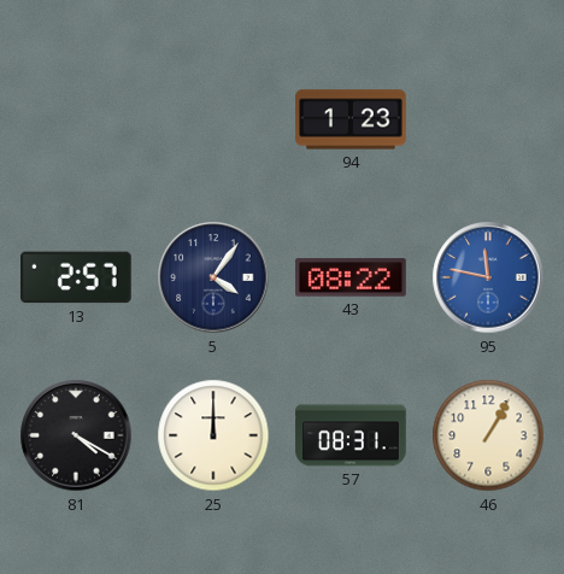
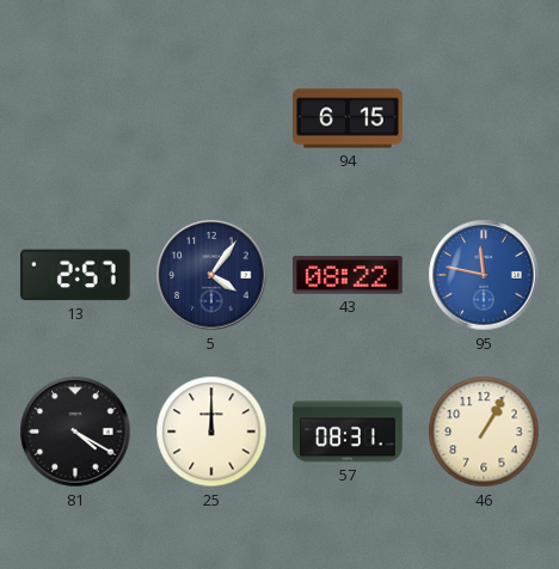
94: 1:23 -> 6:15
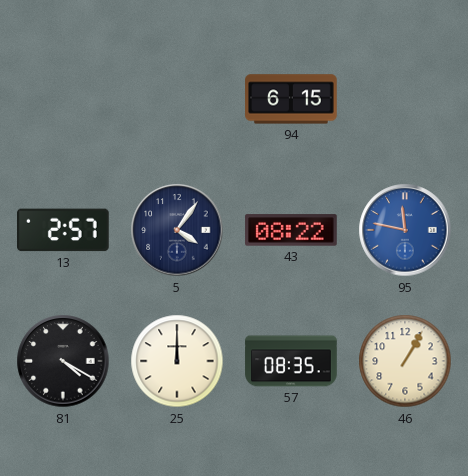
57: 08:31 -> 08:35
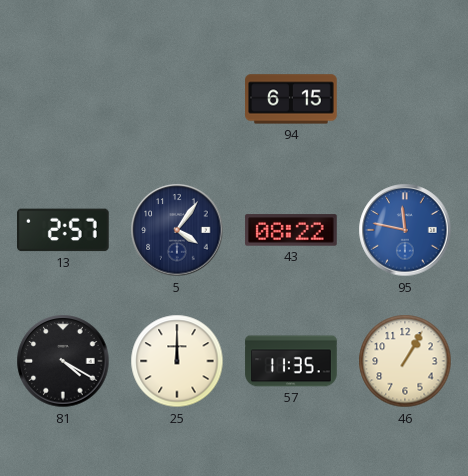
57: 08:35 -> 11:35
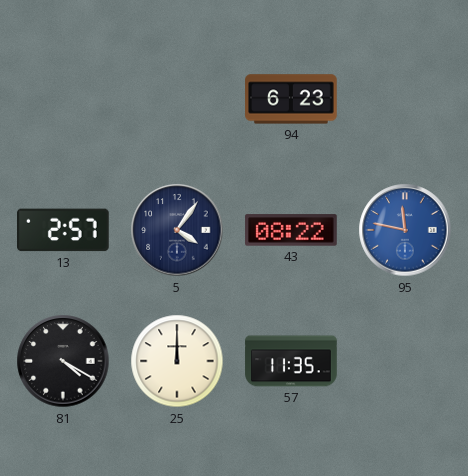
94: 6:15 -> 6:23
46: 1:05 -> none
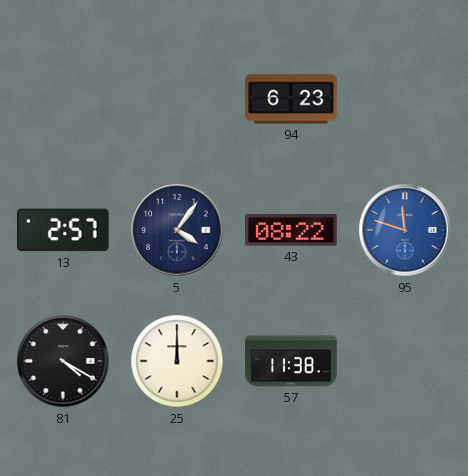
95: 11:47 -> 11:48
57: 11:35 -> 11:38
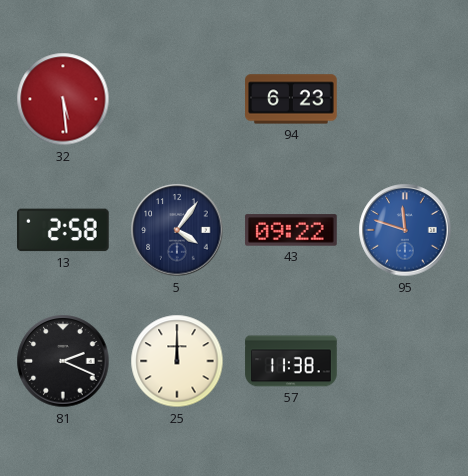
32: none -> 5:29
13: 2:57 -> 2:58
43: 08:22 -> 09:22
81: 4:20 -> 2:19
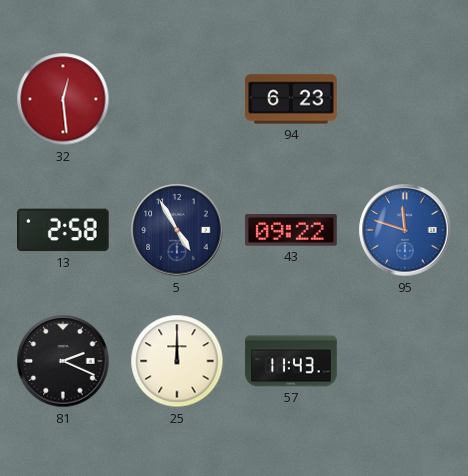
32: 5:29 -> 12:29
5: 4:06 -> 4:55
57: 11:38 -> 11:43
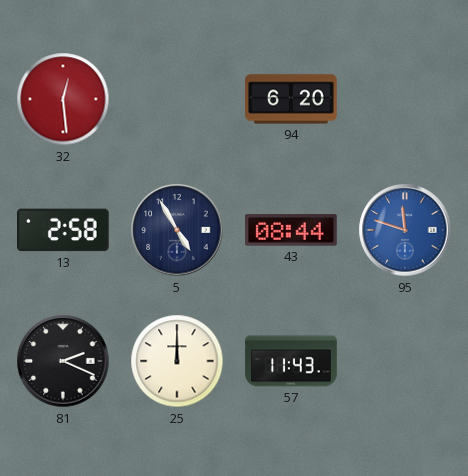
94: 6:23 -> 6:20
43: 09:22 -> 08:44
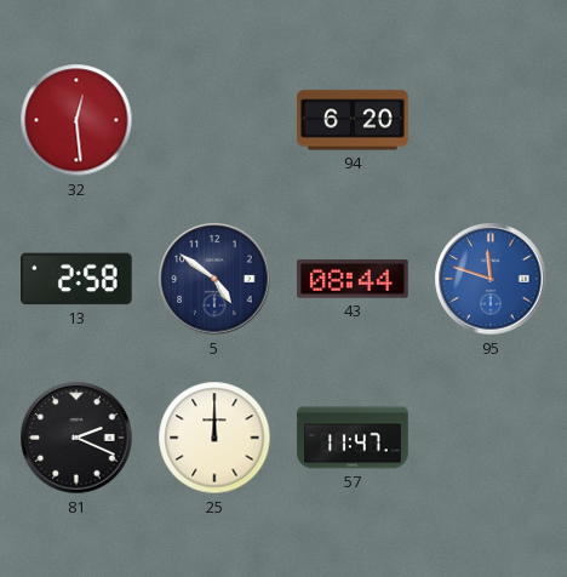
5: 4:55 -> 4:51
57: 11:43 -> 11:47
